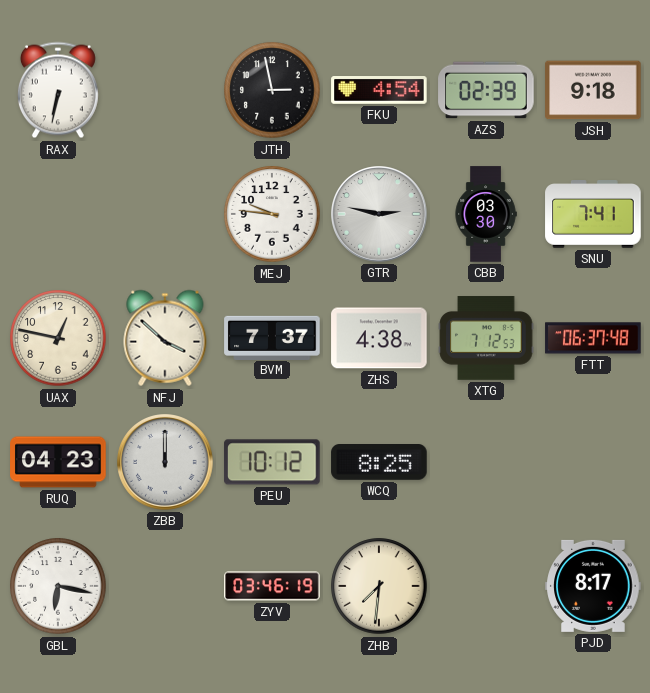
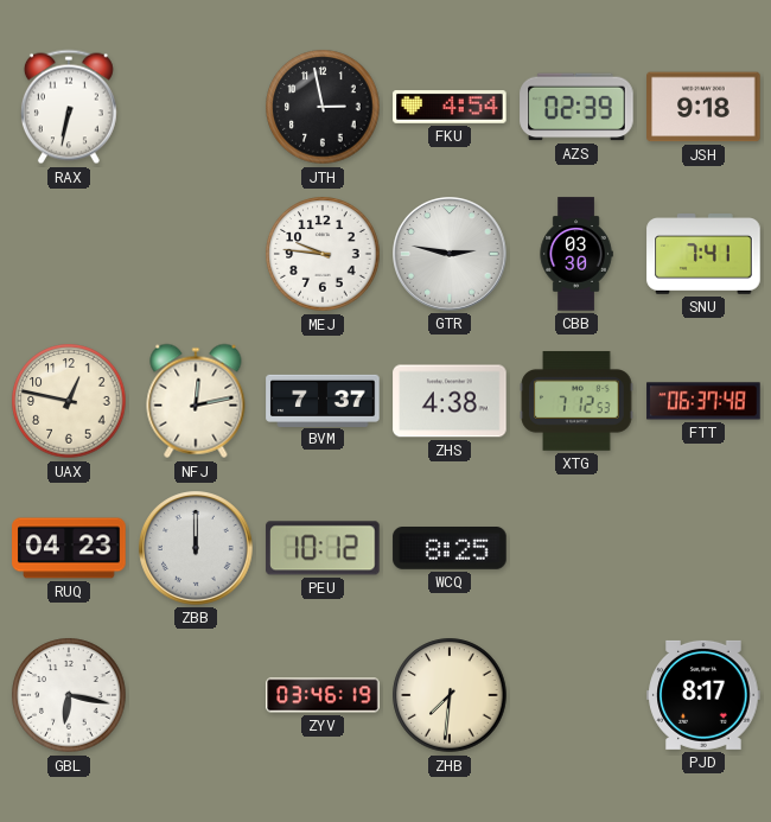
NFJ: 3:52 -> 12:13
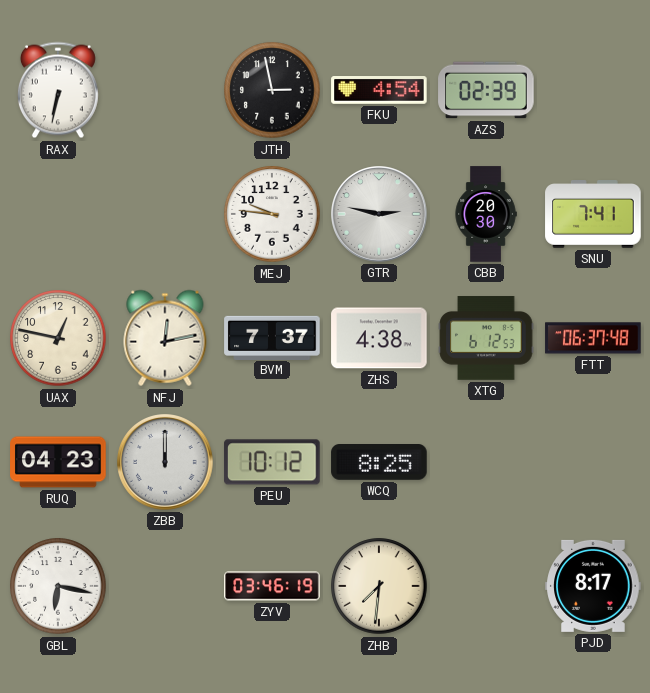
JSH: 9:18 -> none
CBB: 03:30 -> 20:30
XTG: 7:12 -> 6:12
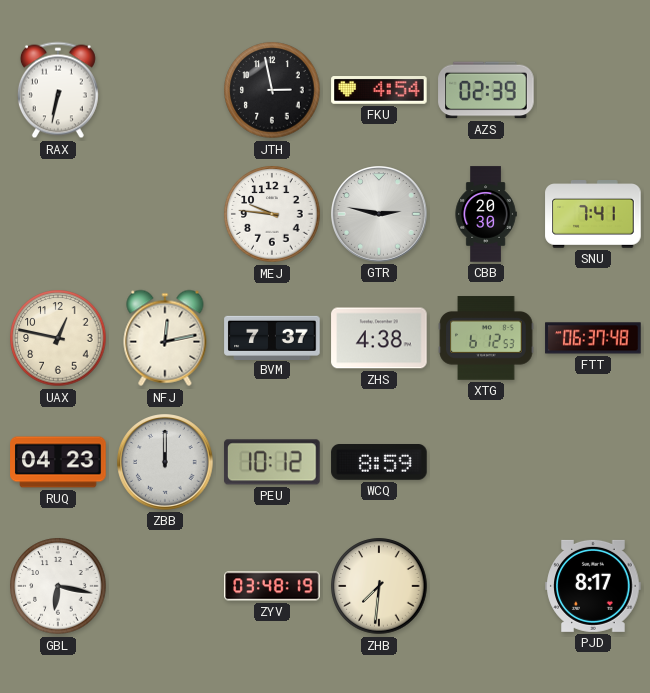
WCQ: 8:25 -> 8:59
ZYV: 03:46 -> 03:48
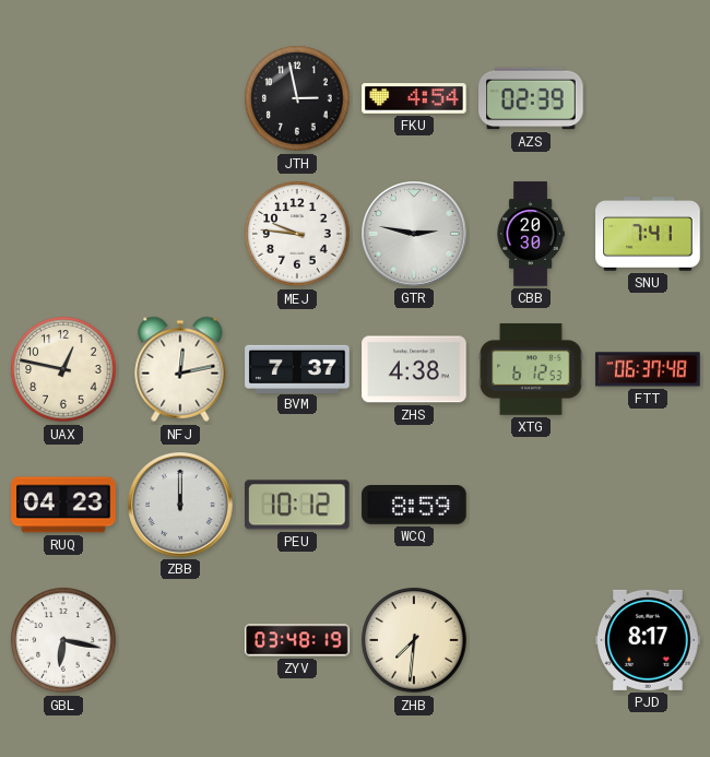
RAX: 6:32 -> none
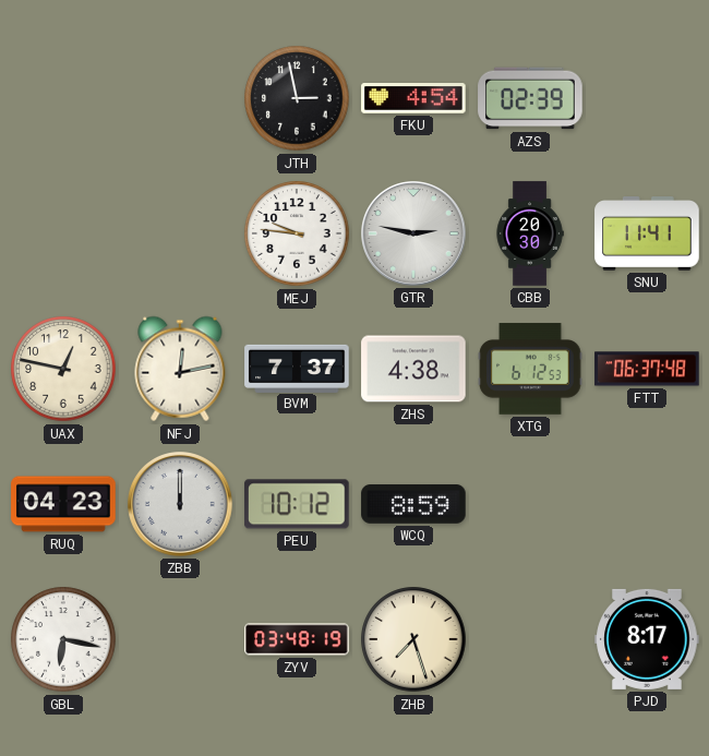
SNU: 7:41 -> 11:41
ZHB: 7:31 -> 7:27
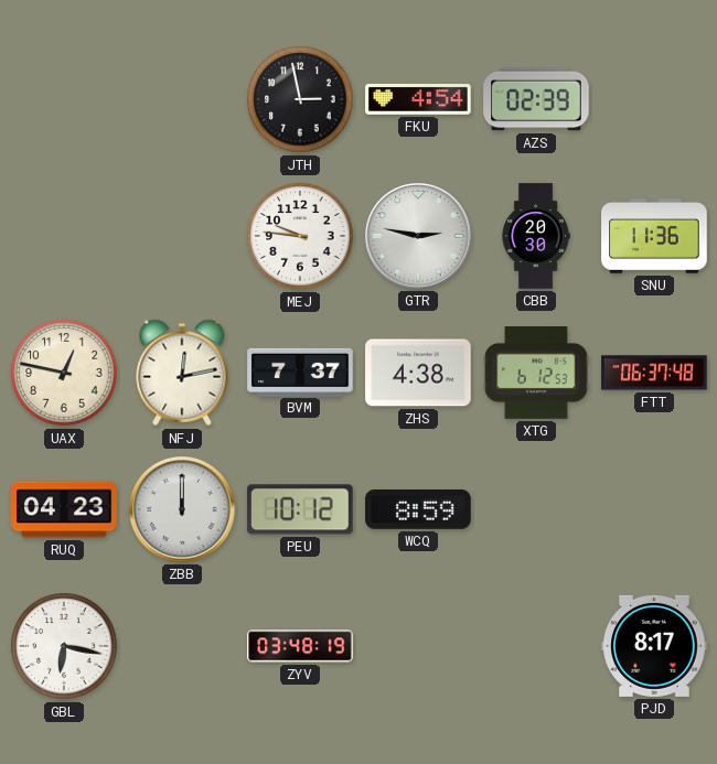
SNU: 11:41 -> 11:36
ZHB: 7:27 -> none
